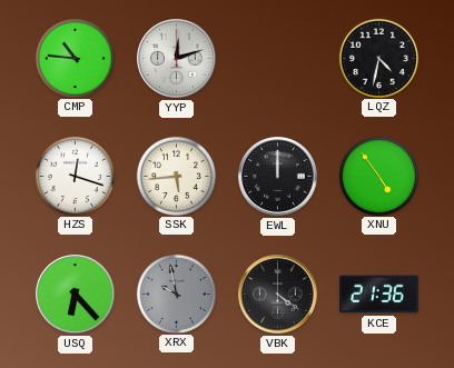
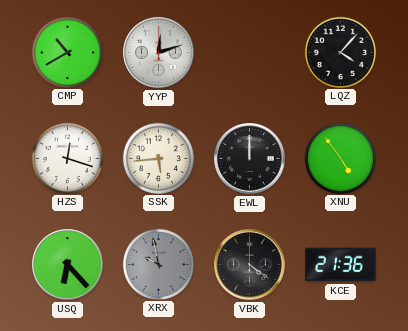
CMP: 10:46 -> 10:40
LQZ: 4:32 -> 4:07
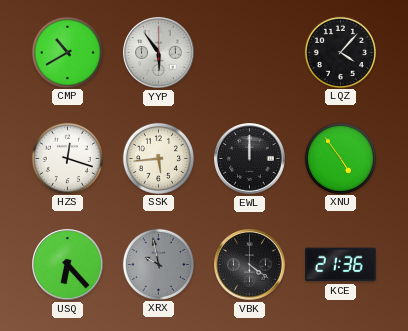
YYP: 12:12 -> 5:54
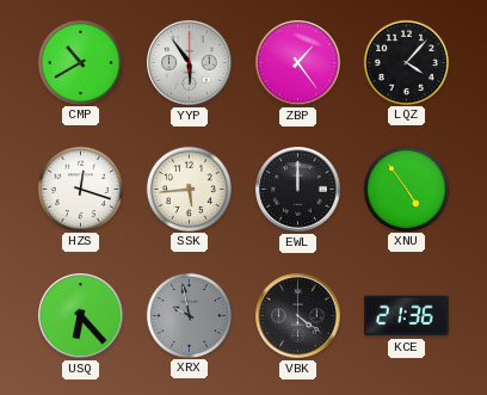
ZBP: none -> 1:24
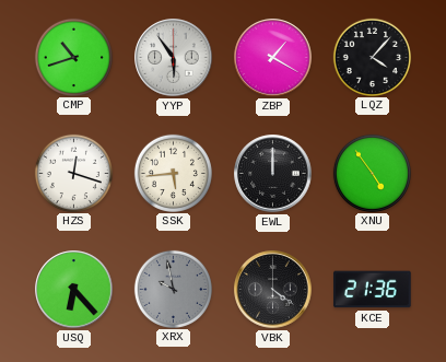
CMP: 10:40 -> 10:42
ZBP: 1:24 -> 1:20
